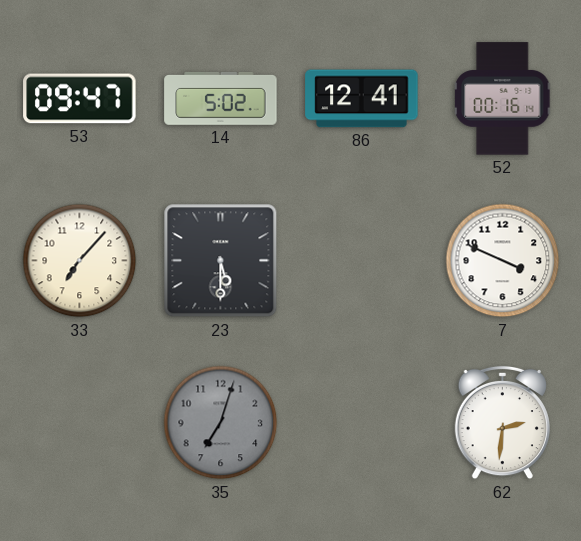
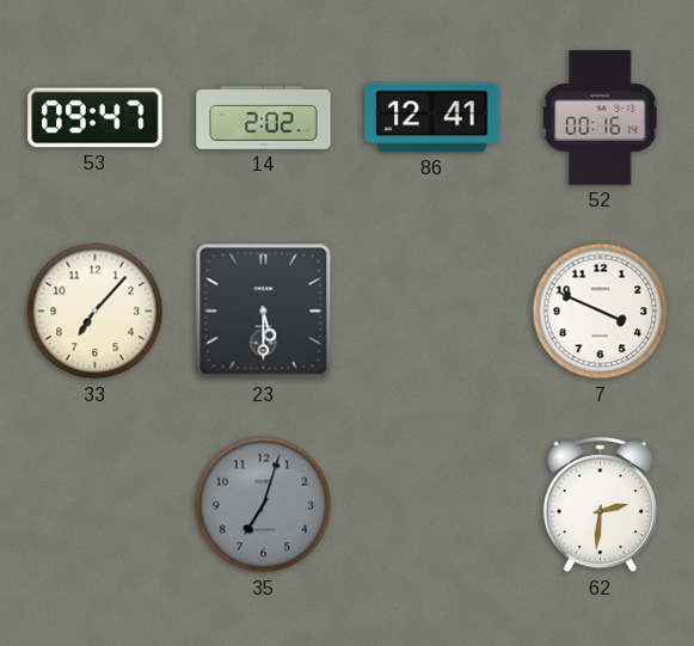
14: 5:02 -> 2:02
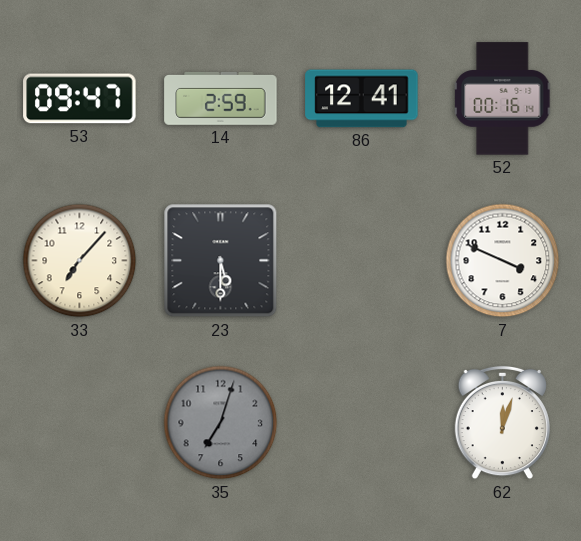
14: 2:02 -> 2:59
62: 2:31 -> 12:03
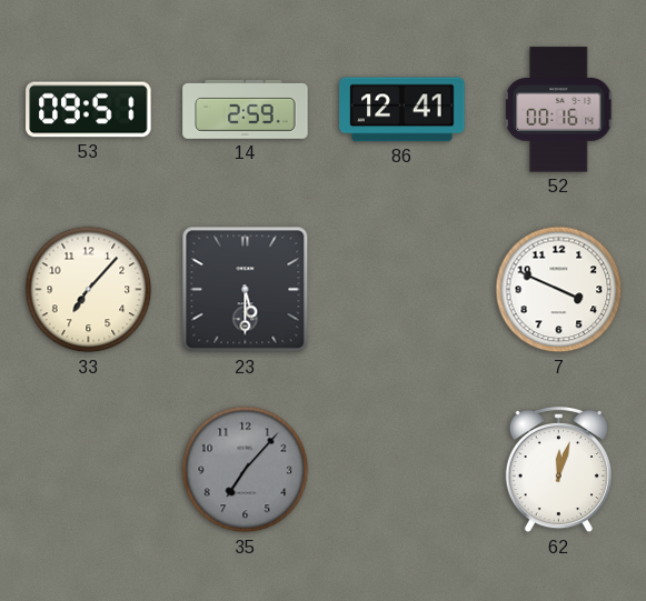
53: 09:47 -> 09:51
35: 7:03 -> 7:07
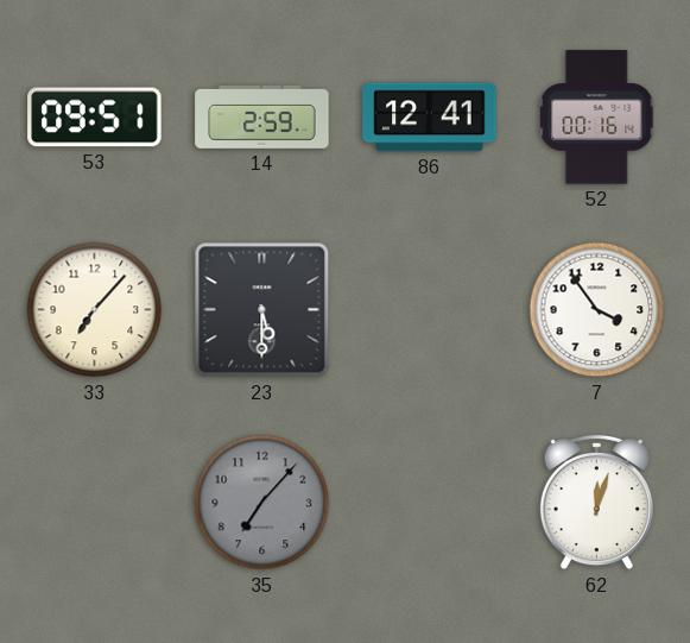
7: 3:49 -> 3:54
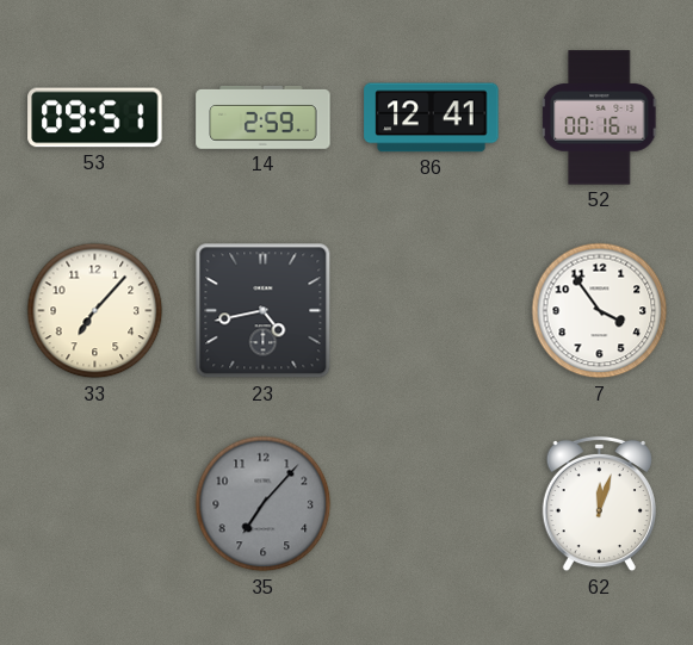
23: 5:30 -> 4:43
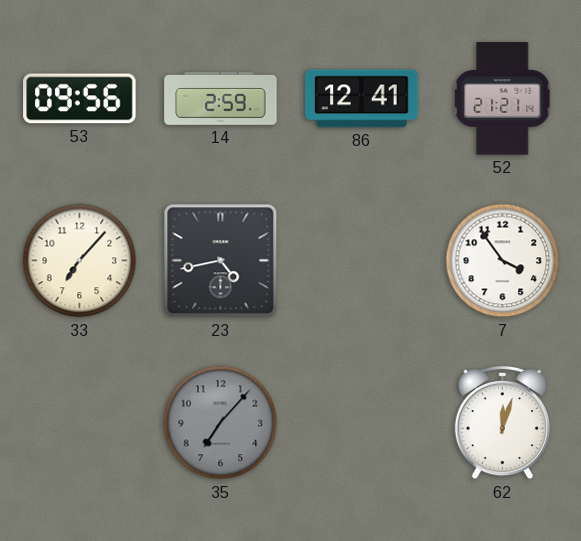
53: 09:51 -> 09:56
52: 00:16 -> 21:21
